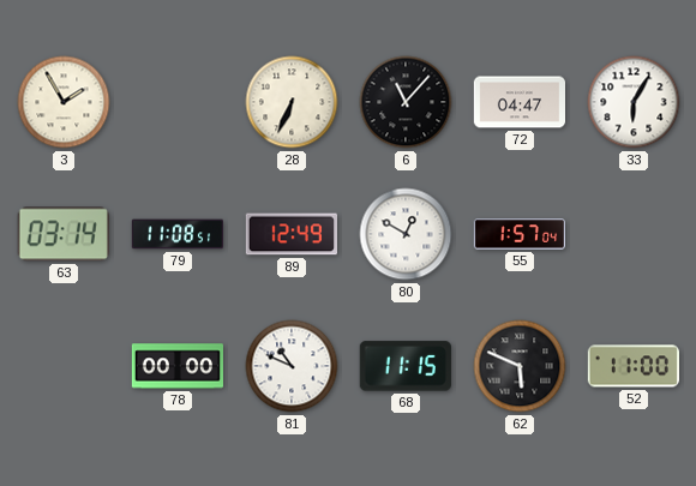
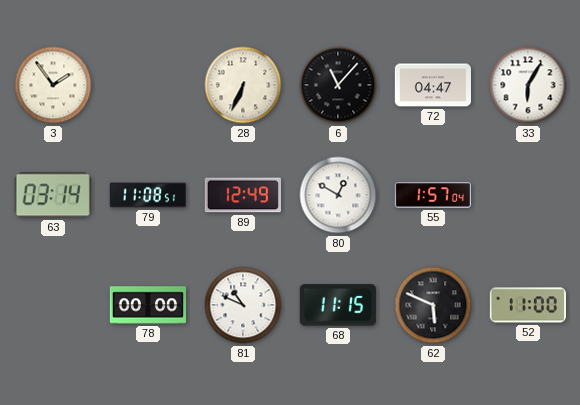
3: 1:55 -> 1:54
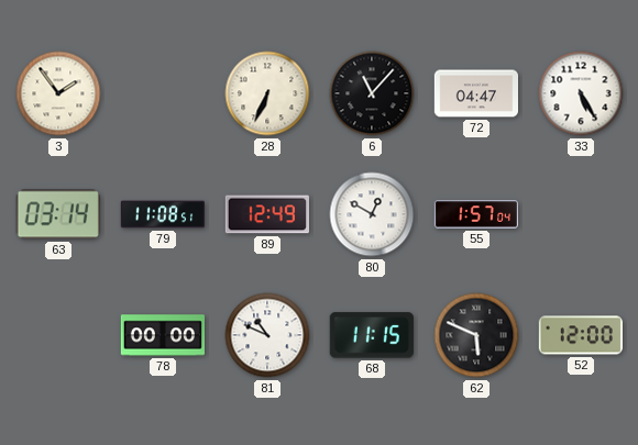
33: 6:05 -> 5:25
52: 11:00 -> 12:00
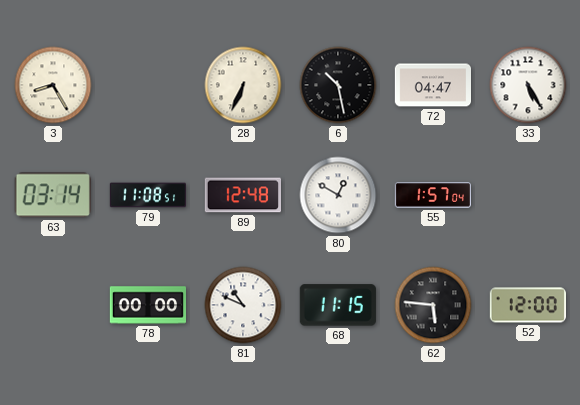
3: 1:54 -> 8:25
6: 11:07 -> 10:28
89: 12:49 -> 12:48
62: 5:49 -> 5:46
